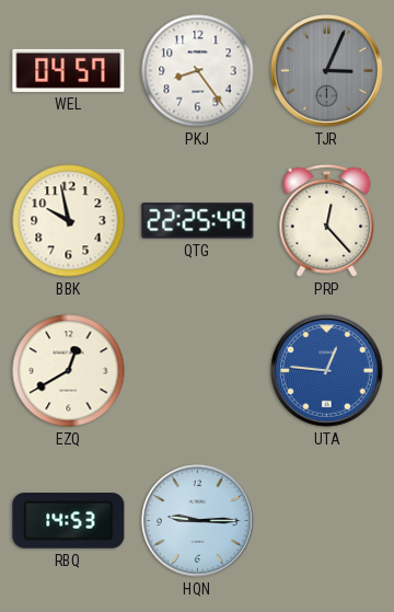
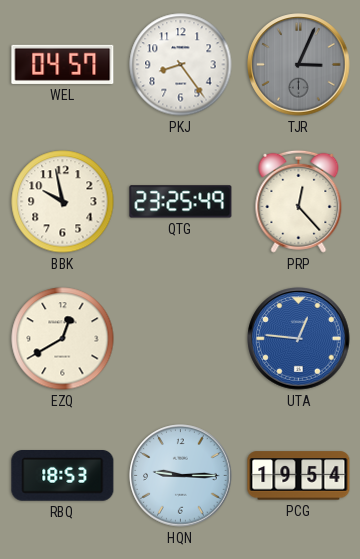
QTG: 22:25 -> 23:25
RBQ: 14:53 -> 18:53
PCG: none -> 19:54
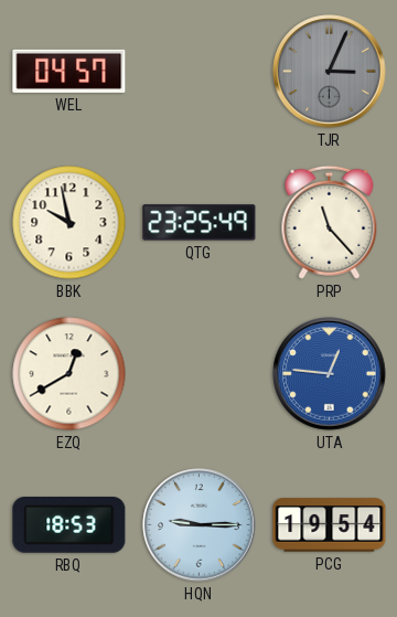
PKJ: 8:24 -> none
PRP: 12:23 -> 11:23
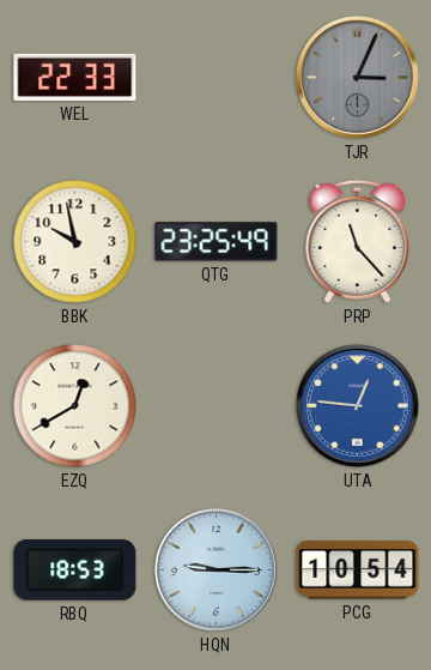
WEL: 04:57 -> 22:33
PCG: 19:54 -> 10:54
